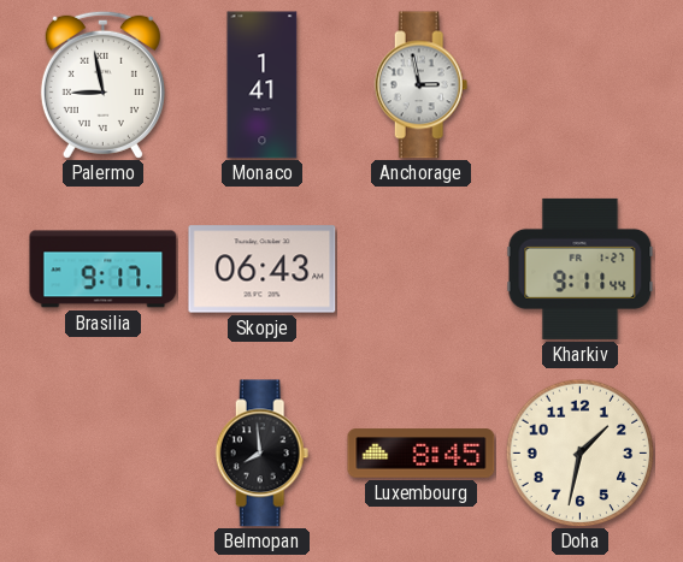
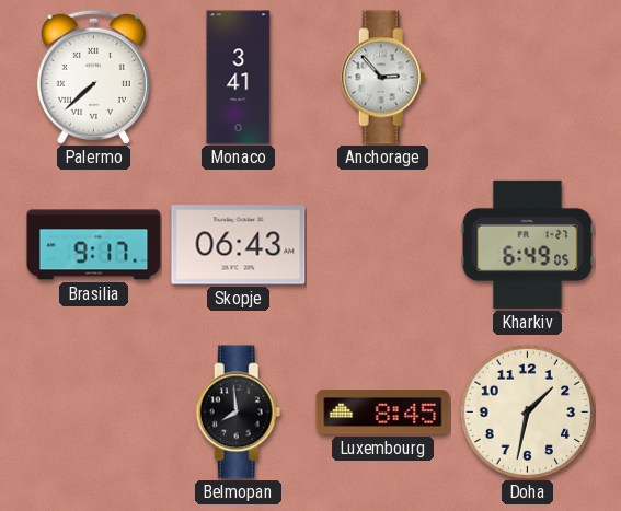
Palermo: 8:58 -> 7:38
Monaco: 1:41 -> 3:41
Anchorage: 2:58 -> 2:53
Kharkiv: 9:11 -> 6:49
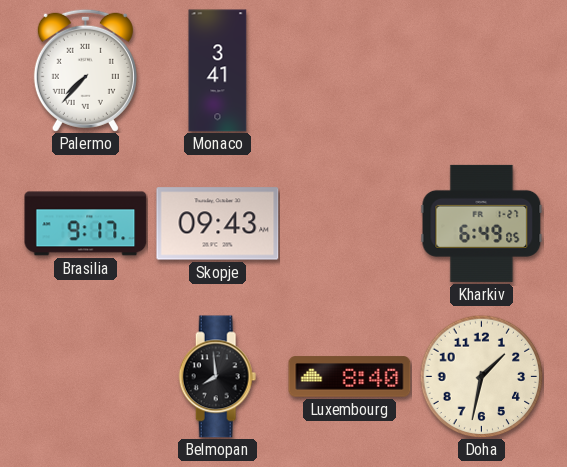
Palermo: 7:38 -> 7:37
Anchorage: 2:53 -> none
Skopje: 06:43 -> 09:43
Luxembourg: 8:45 -> 8:40
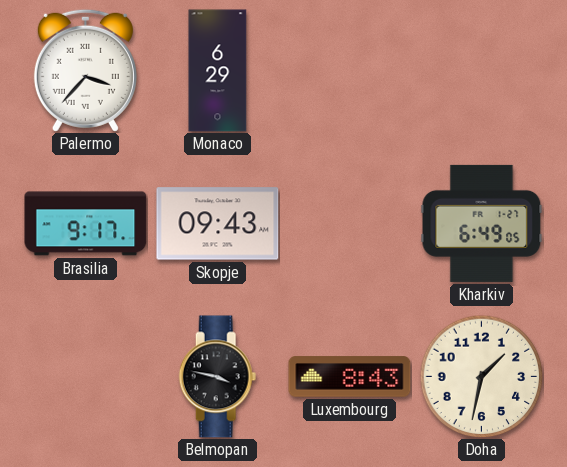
Palermo: 7:37 -> 3:37
Monaco: 3:41 -> 6:29
Belmopan: 7:59 -> 3:47
Luxembourg: 8:40 -> 8:43
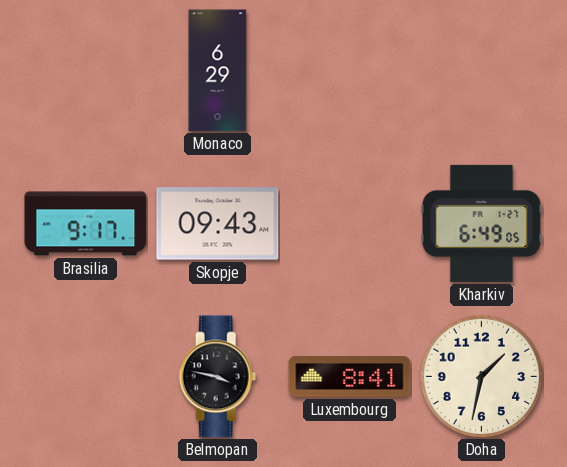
Palermo: 3:37 -> none
Luxembourg: 8:43 -> 8:41
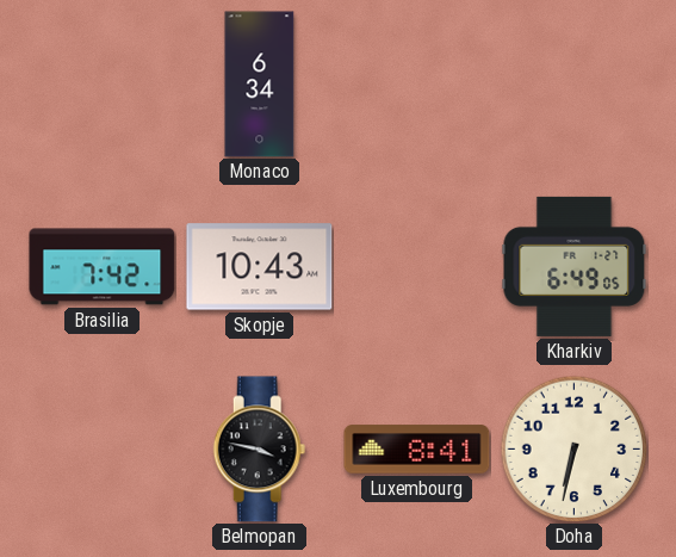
Monaco: 6:29 -> 6:34
Brasilia: 9:17 -> 7:42
Skopje: 09:43 -> 10:43
Doha: 1:32 -> 6:32
